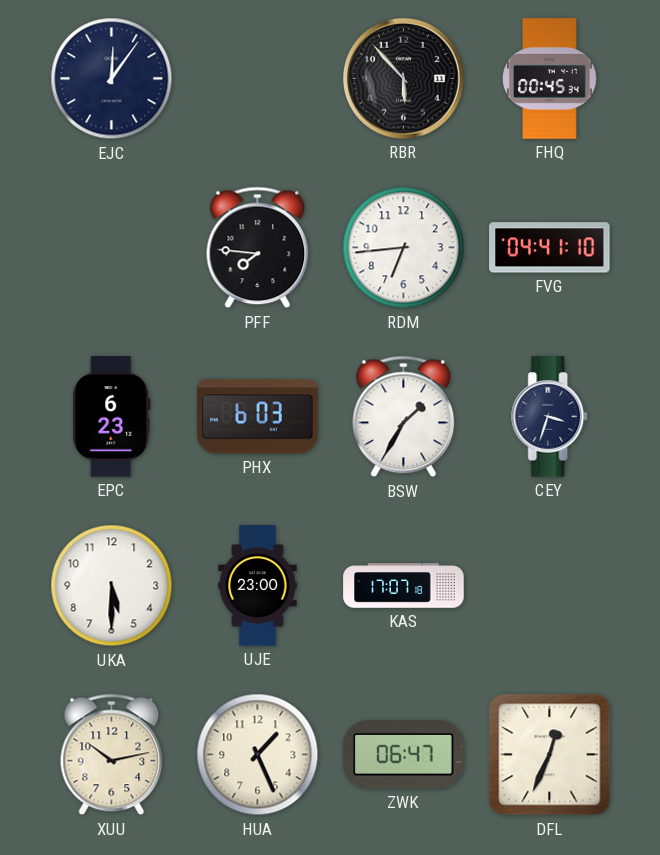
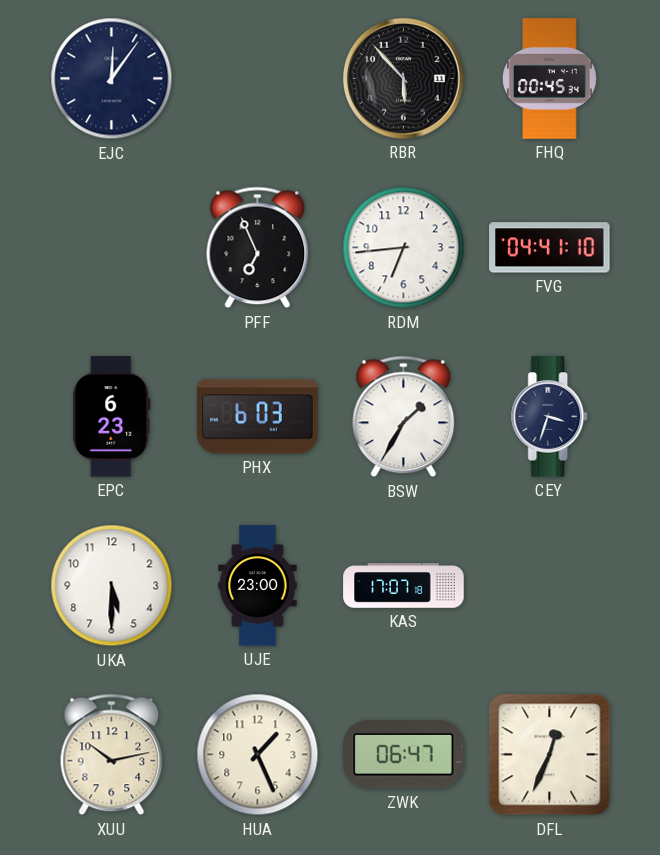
PFF: 7:46 -> 6:56
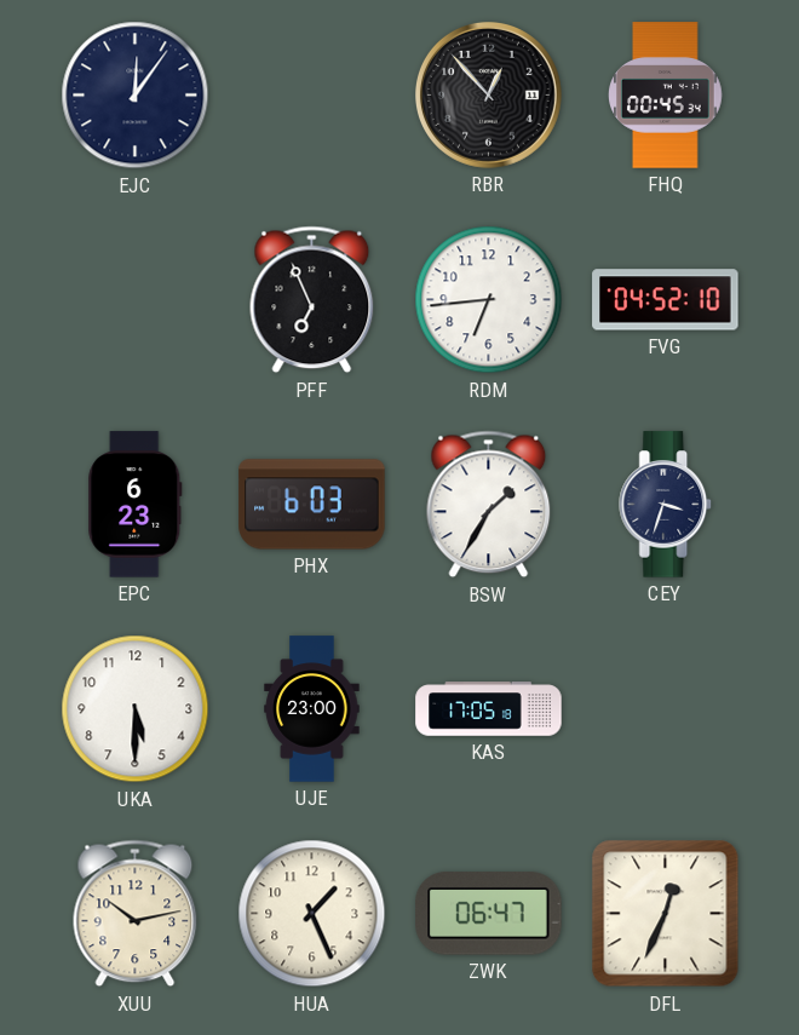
RBR: 5:53 -> 12:53
FVG: 04:41 -> 04:52
KAS: 17:07 -> 17:05
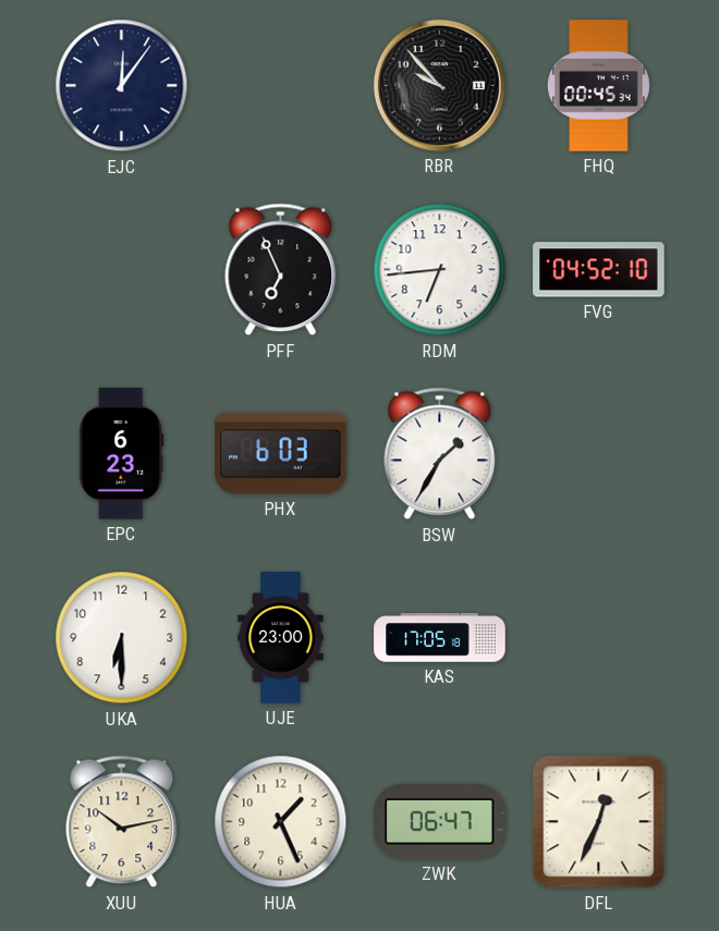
RBR: 12:53 -> 9:53
CEY: 3:33 -> none
UKA: 5:30 -> 6:30
